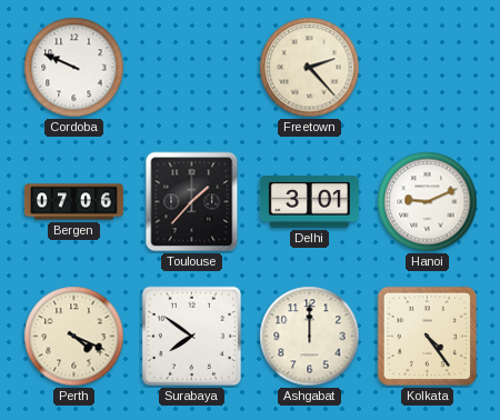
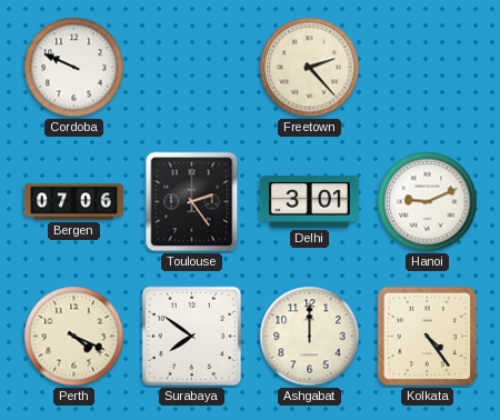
Toulouse: 1:37 -> 2:24
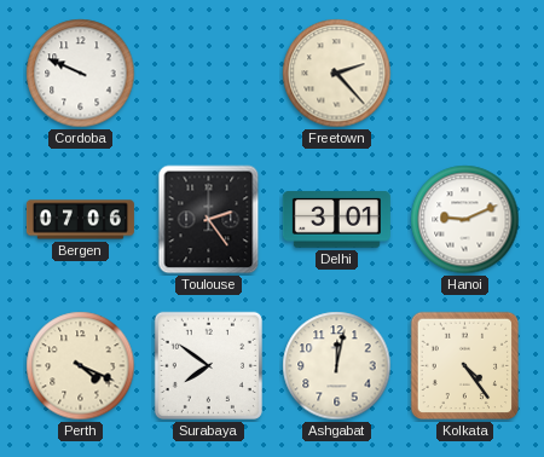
Ashgabat: 12:00 -> 12:02
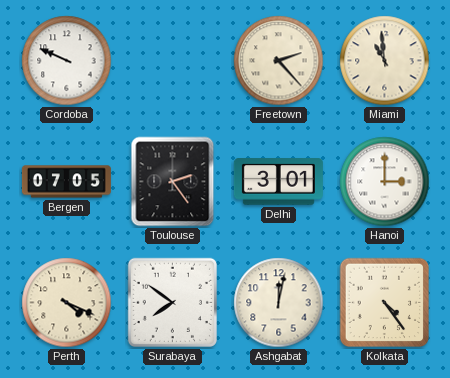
Miami: none -> 10:59
Bergen: 07:06 -> 07:05
Hanoi: 9:11 -> 3:00
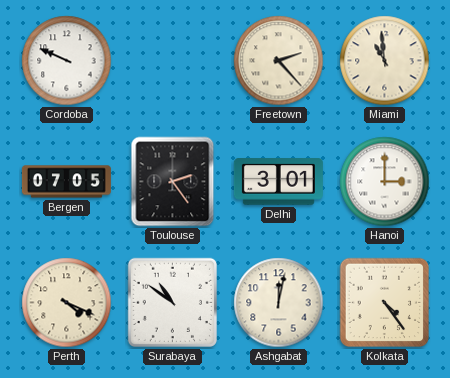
Surabaya: 7:51 -> 10:51
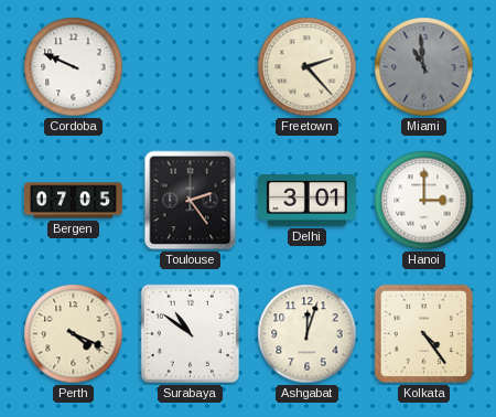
Miami dial: cream -> grey
Ashgabat: 12:02 -> 12:03
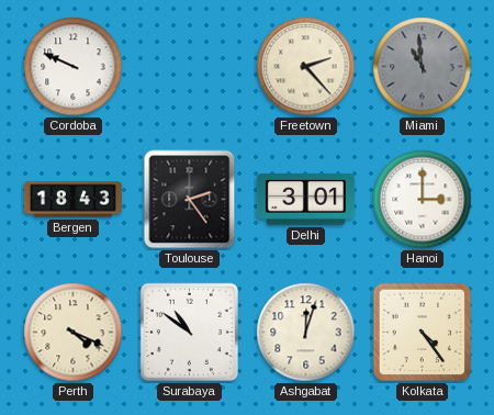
Bergen: 07:05 -> 18:43
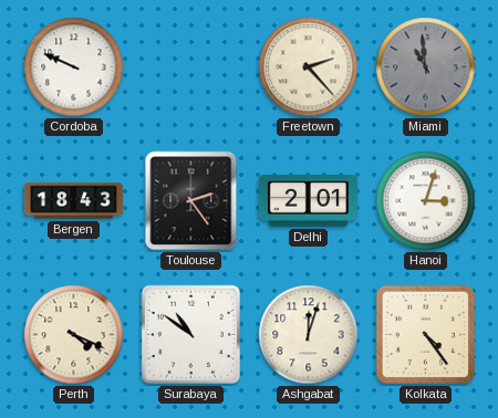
Delhi: 3:01 -> 2:01
Hanoi: 3:00 -> 3:03
